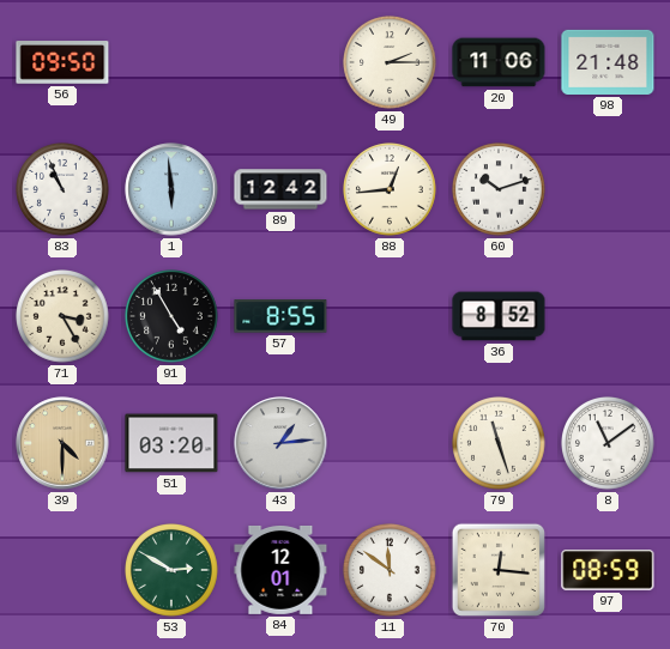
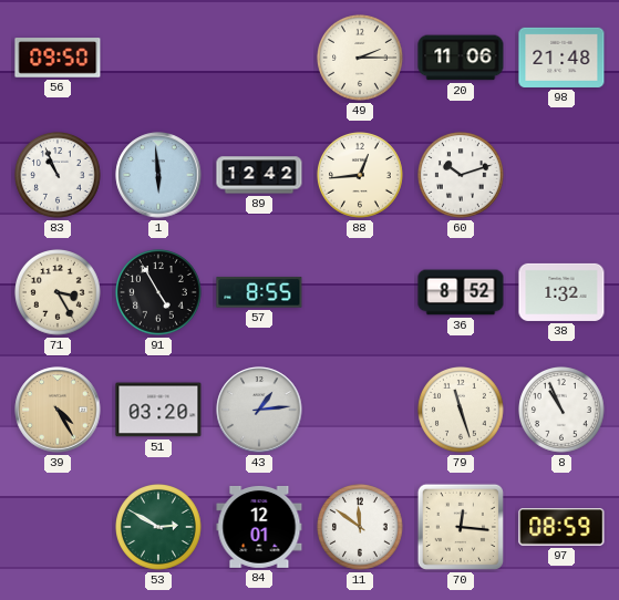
38: none -> 1:32
39: 4:30 -> 4:25
8: 11:09 -> 10:56
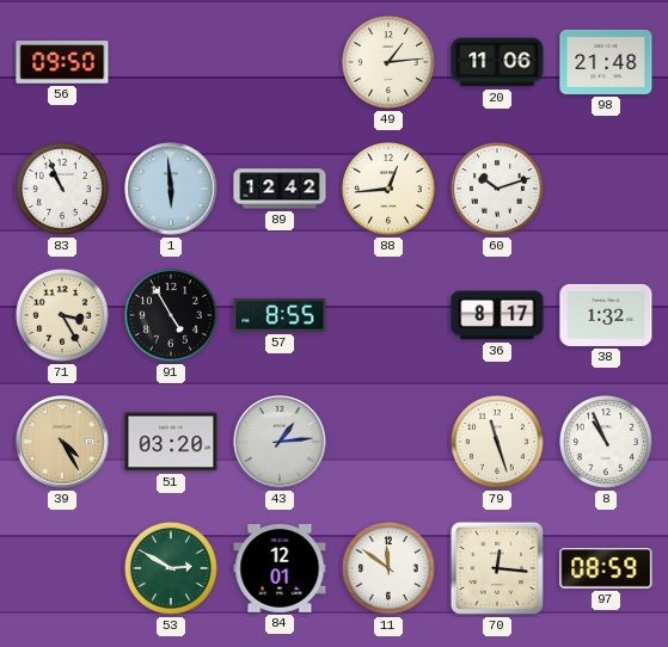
49: 2:15 -> 1:14
36: 8:52 -> 8:17
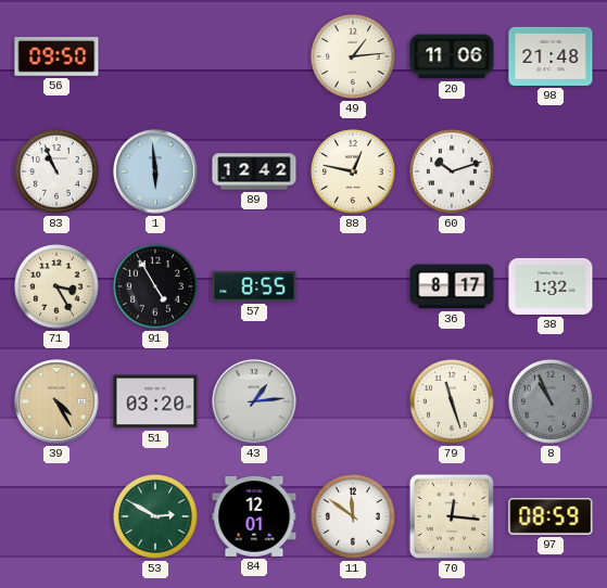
88: 12:44 -> 12:47
8 dial: white -> grey
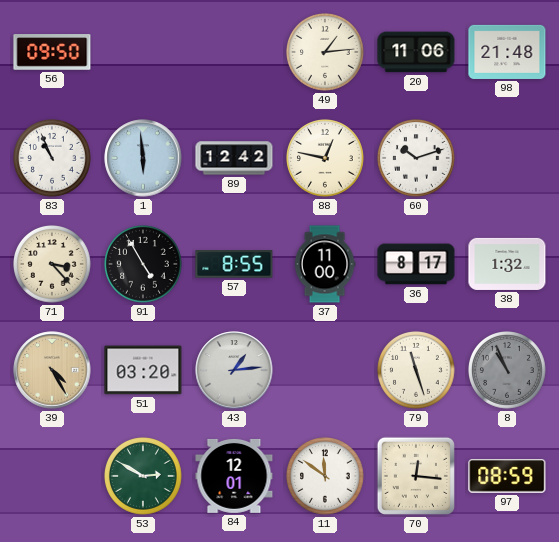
71: 3:25 -> 3:23
37: none -> 11:00
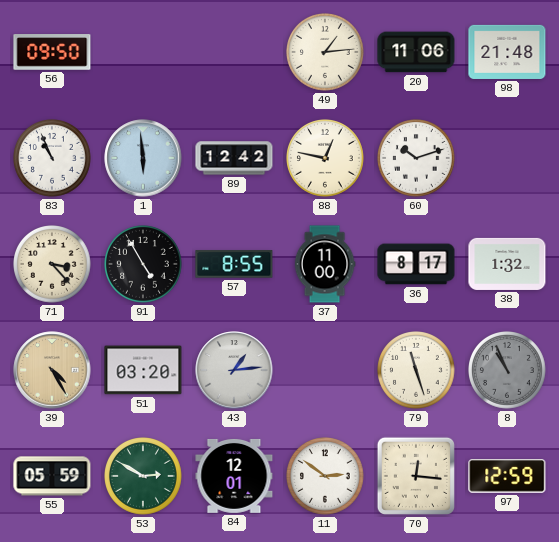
55: none -> 05:59
11: 11:51 -> 2:51
97: 08:59 -> 12:59
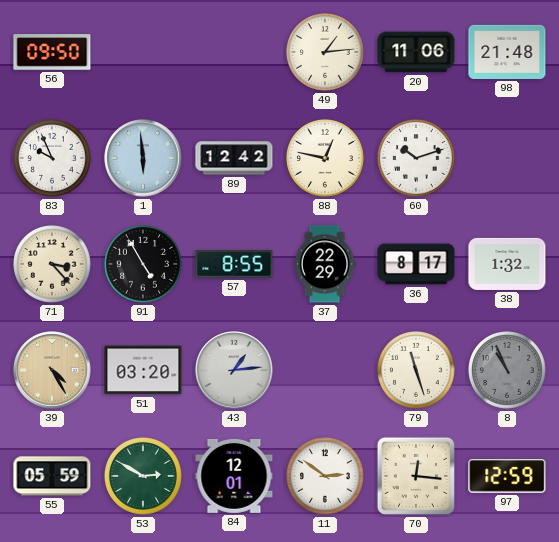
83: 10:56 -> 9:56
37: 11:00 -> 22:29
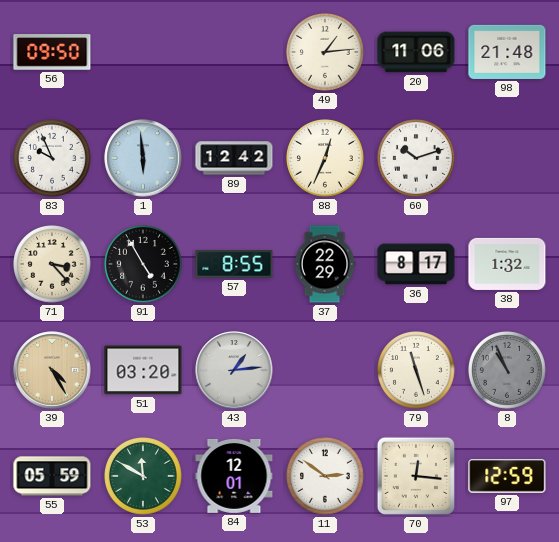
88: 12:47 -> 12:34
53: 2:50 -> 11:50
